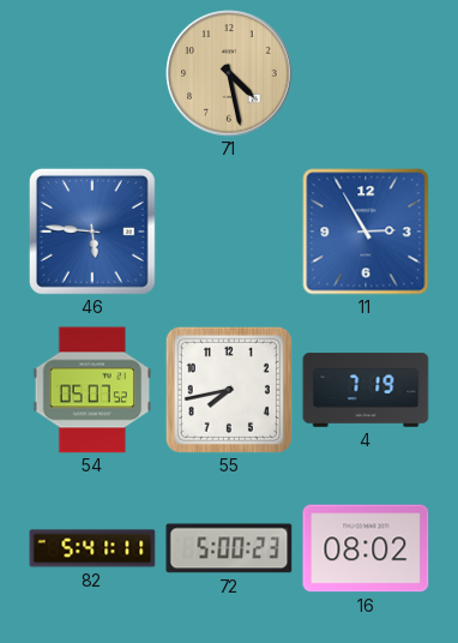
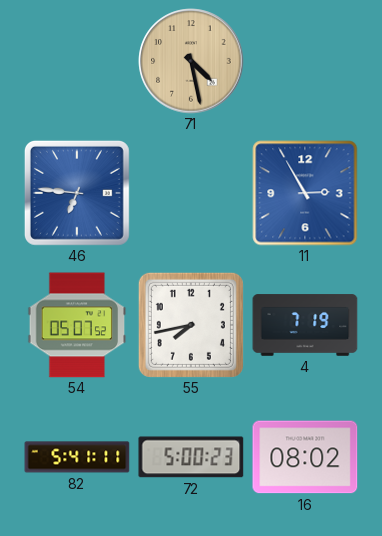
46: 5:46 -> 6:46
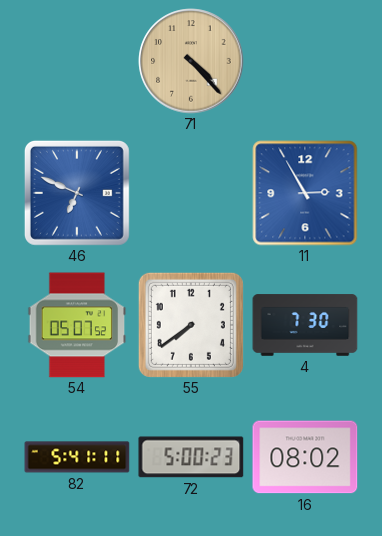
71: 4:28 -> 4:23
46: 6:46 -> 6:49
55: 7:43 -> 7:39
4: 7:19 -> 7:30
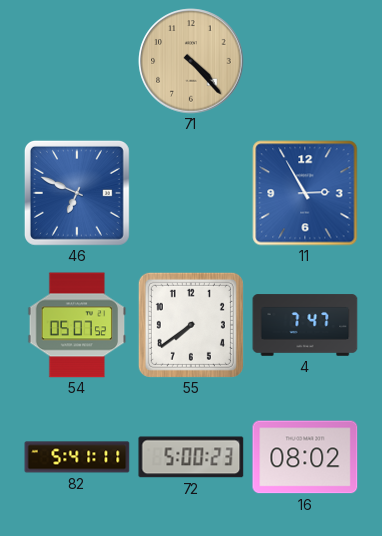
4: 7:30 -> 7:47
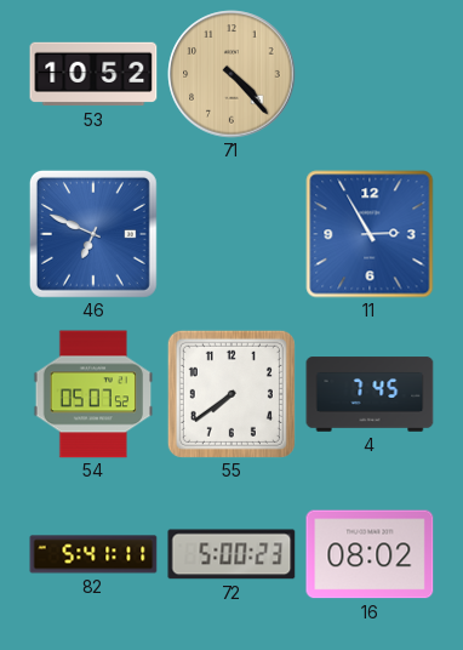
53: none -> 10:52
4: 7:47 -> 7:45
